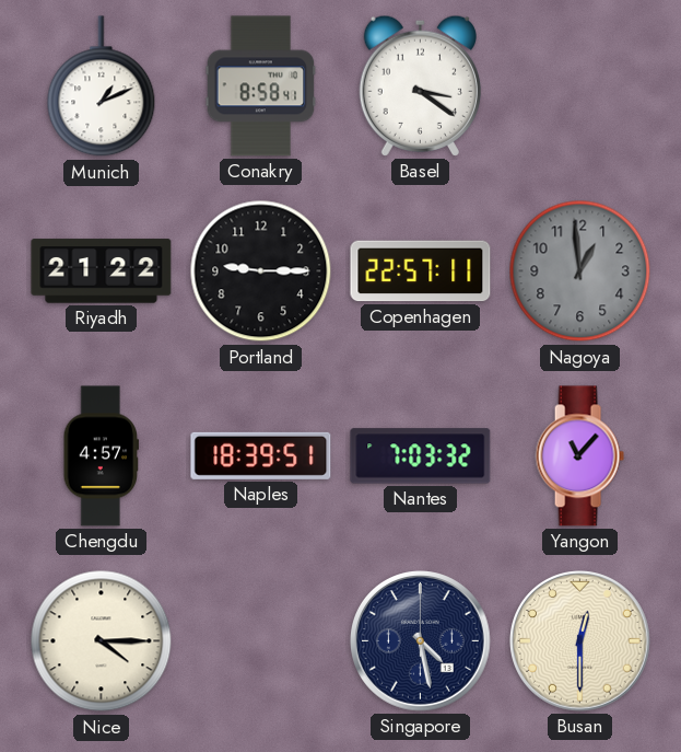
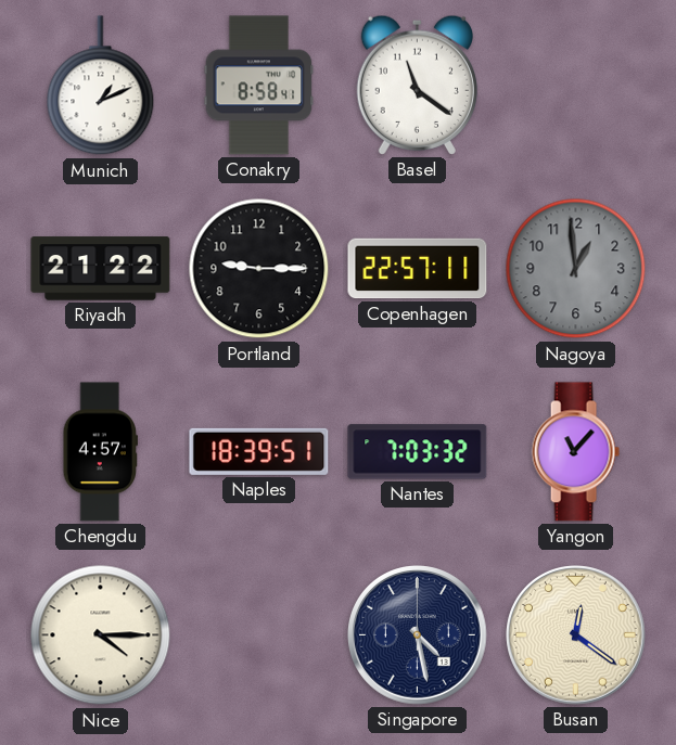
Basel: 3:21 -> 11:21
Busan: 12:30 -> 12:21
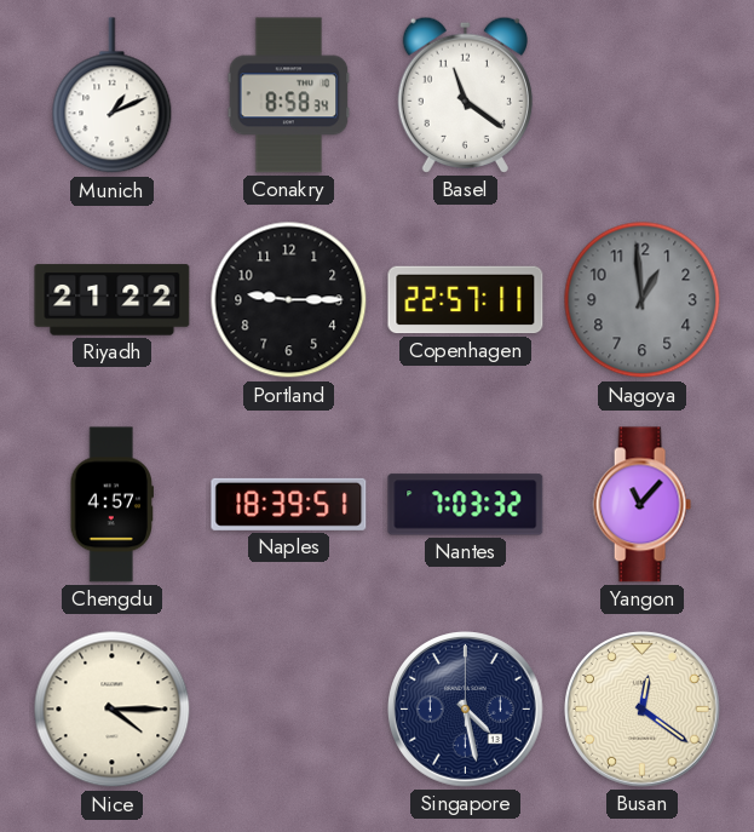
Conakry: 8:58:41 -> 8:58:34
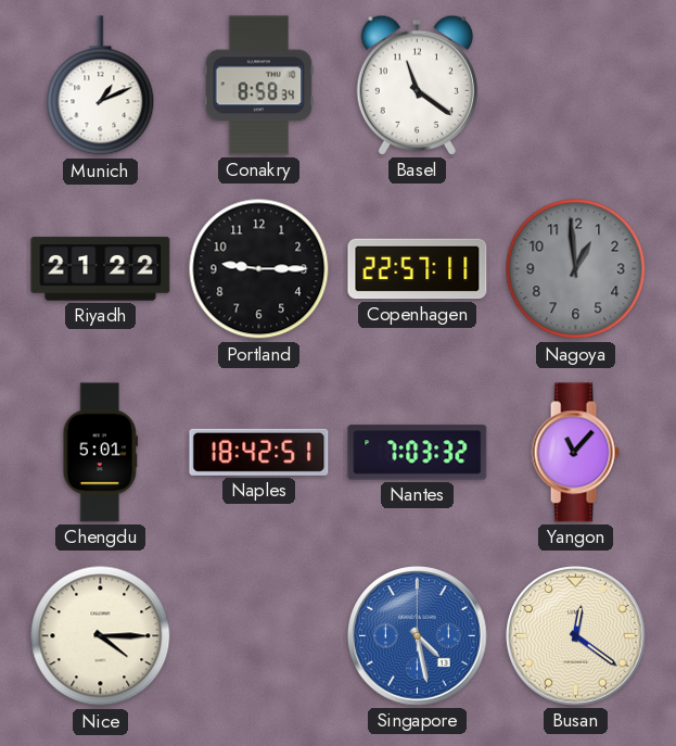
Chengdu: 4:57 -> 5:01
Naples: 18:39 -> 18:42
Singapore dial: navy -> blue
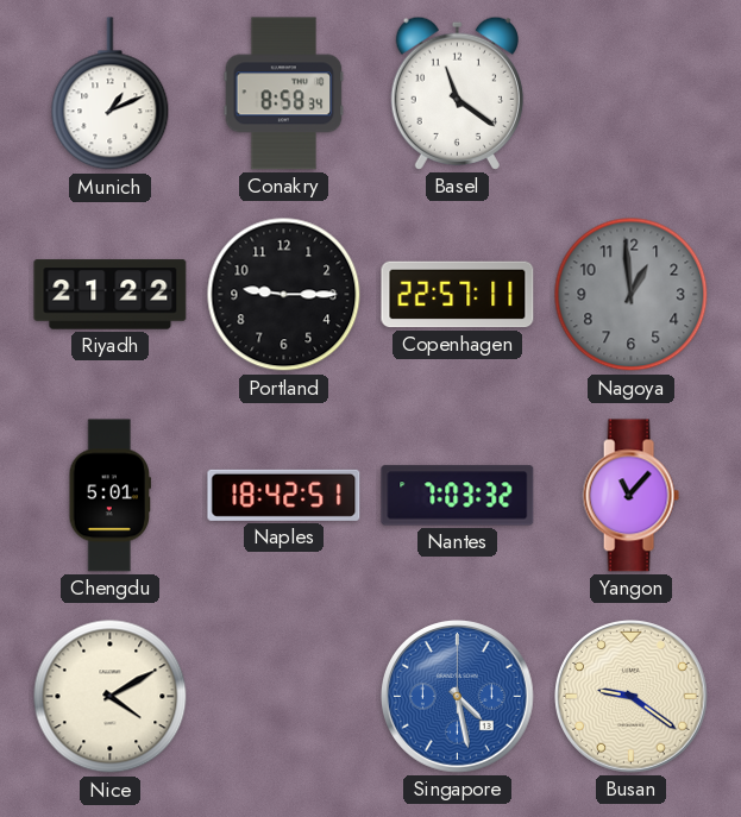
Nice: 4:15 -> 4:10
Busan: 12:21 -> 9:21
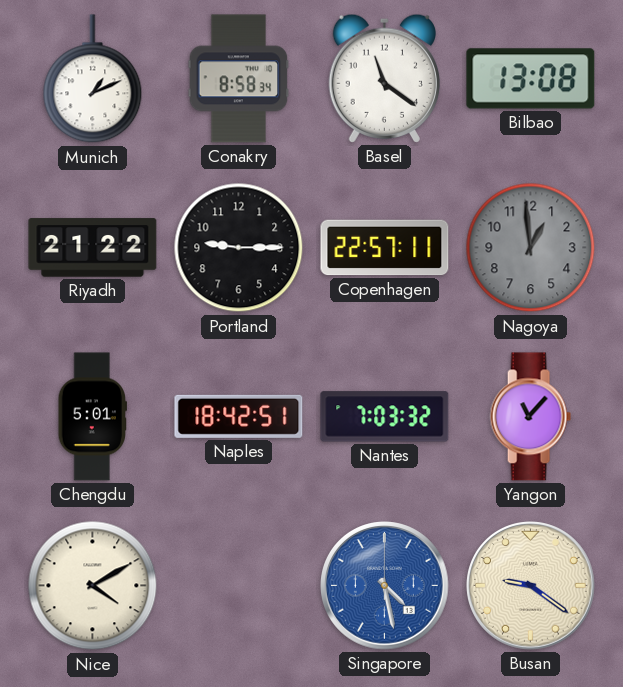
Bilbao: none -> 13:08
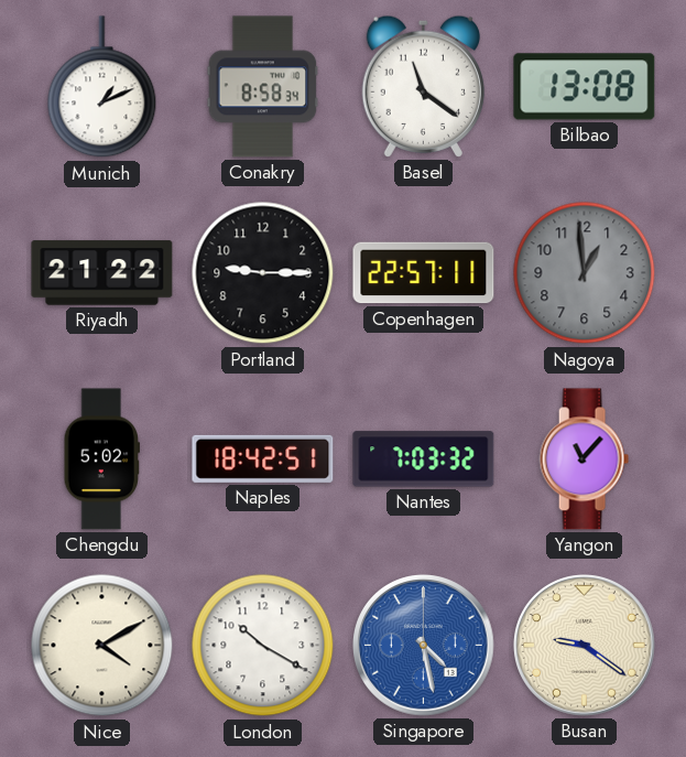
Chengdu: 5:01 -> 5:02
London: none -> 10:20
